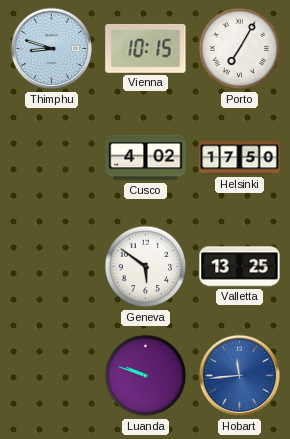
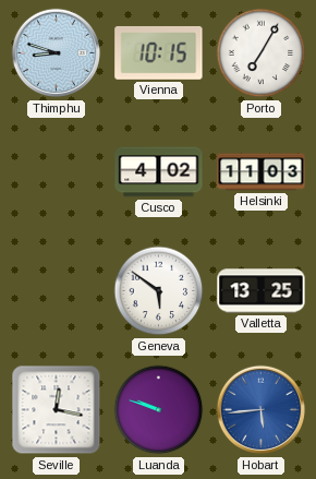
Helsinki: 17:50 -> 11:03
Seville: none -> 12:17
Hobart: 11:44 -> 5:44
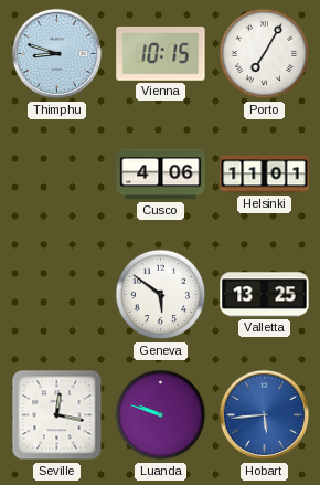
Cusco: 4:02 -> 4:06
Helsinki: 11:03 -> 11:01
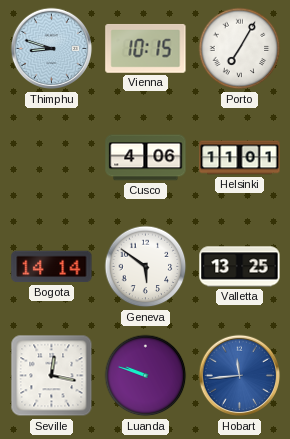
Bogota: none -> 14:14
Hobart: 5:44 -> 11:44
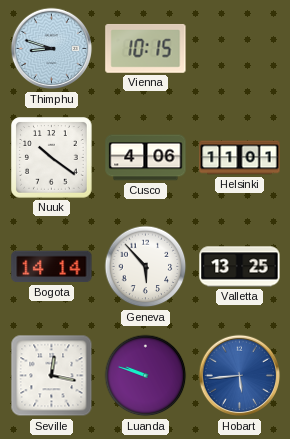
Porto: 7:05 -> none
Nuuk: none -> 10:21
Geneva: 5:51 -> 5:53
Hobart: 11:44 -> 5:44
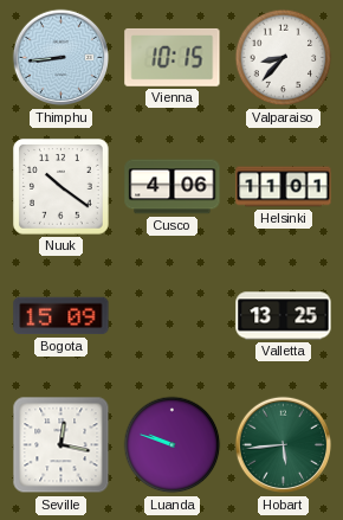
Thimphu: 8:48 -> 8:44
Valparaiso: none -> 8:37
Bogota: 14:14 -> 15:09
Geneva: 5:53 -> none
Hobart dial: blue -> green
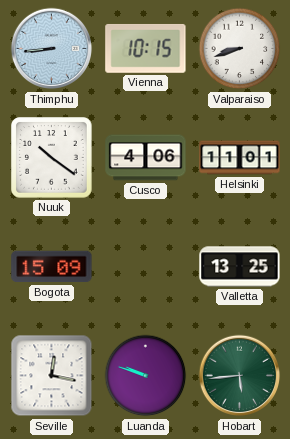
Valparaiso: 8:37 -> 8:42
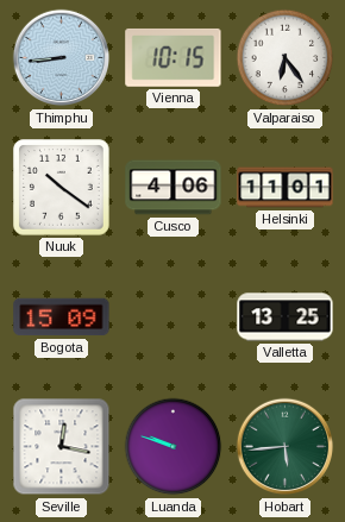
Valparaiso: 8:42 -> 6:24
